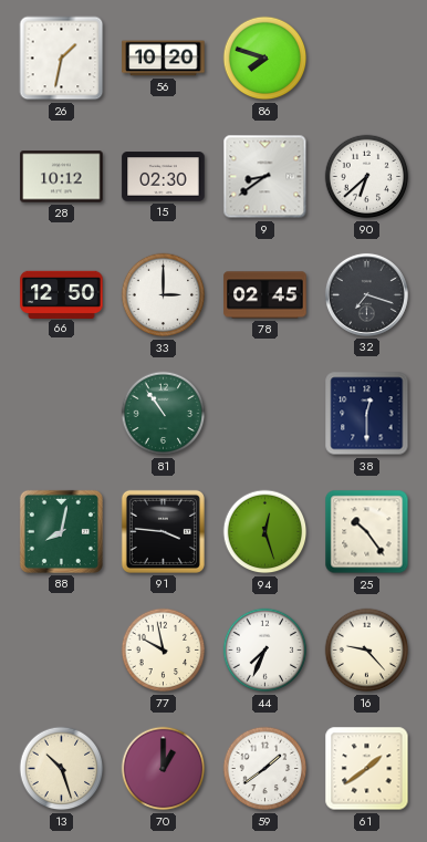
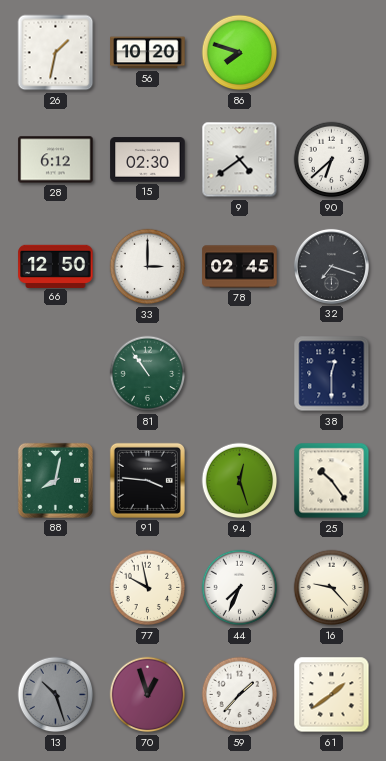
28: 10:12 -> 6:12
9: 8:39 -> 4:39
13 dial: cream -> grey
70: 1:00 -> 12:57
59: 1:39 -> 1:37
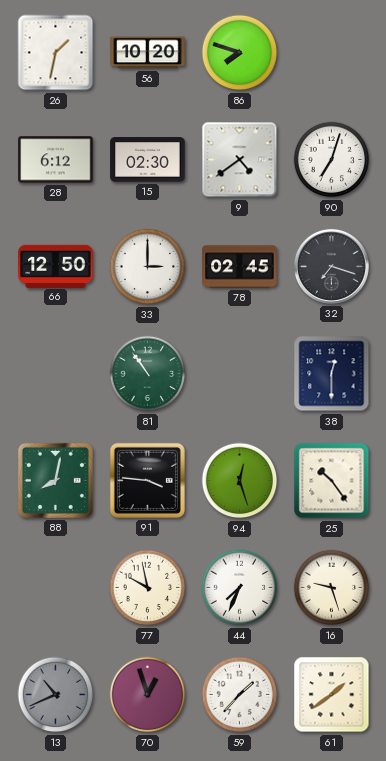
90: 6:38 -> 7:03
16: 9:23 -> 9:27
13: 10:27 -> 10:41
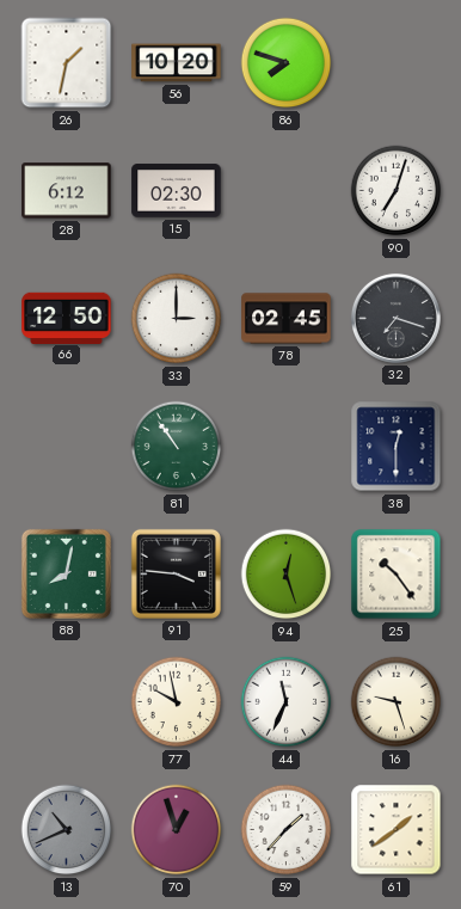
9: 4:39 -> none
44: 7:34 -> 11:34
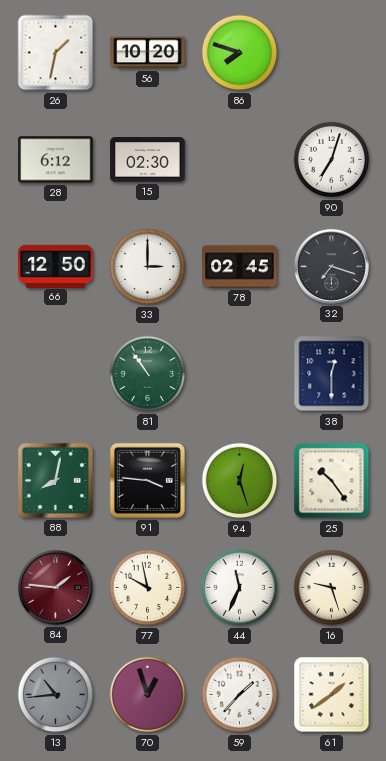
84: none -> 1:46
13: 10:41 -> 10:44
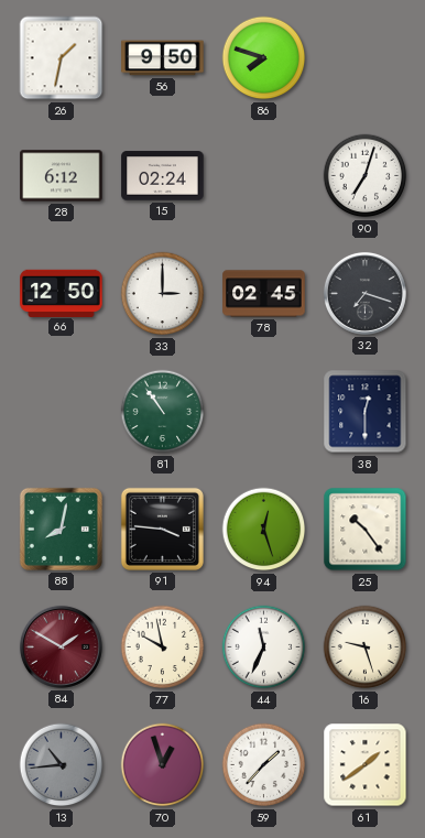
56: 10:20 -> 9:50
15: 02:30 -> 02:24
84: 1:46 -> 1:50
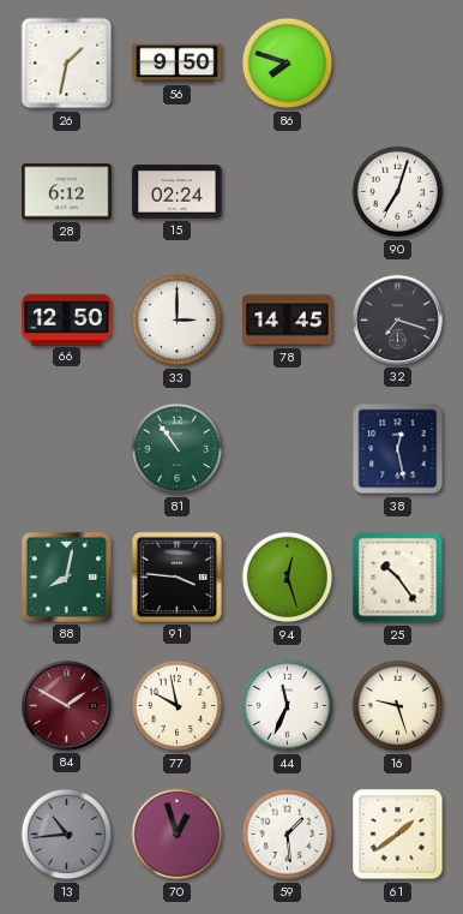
78: 02:45 -> 14:45
38: 12:30 -> 12:28
59: 1:37 -> 1:29
